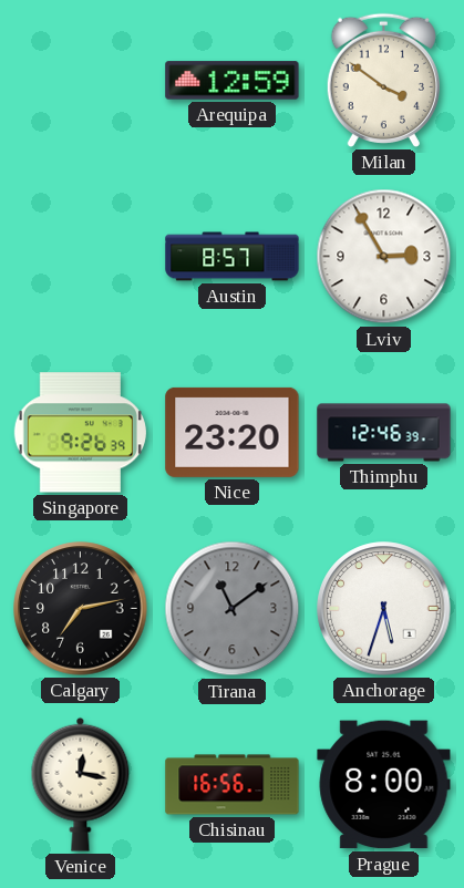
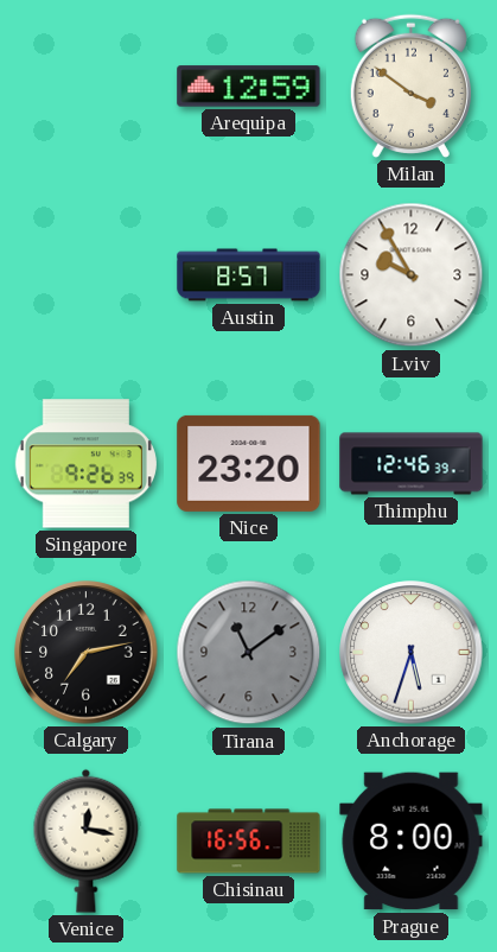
Lviv: 2:55 -> 9:55
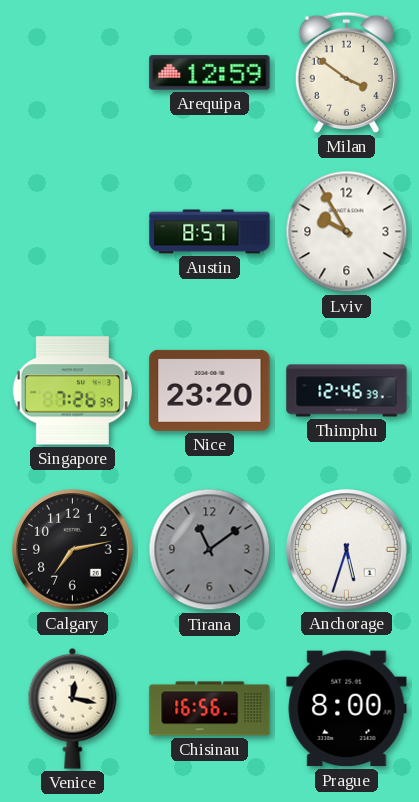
Singapore: 9:26 -> 7:26
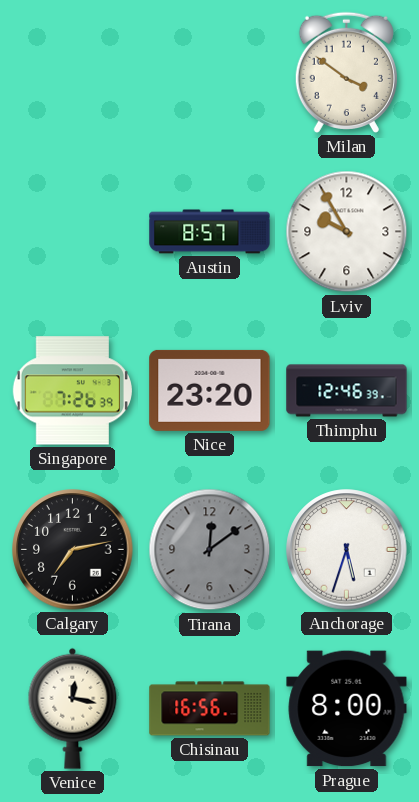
Arequipa: 12:59 -> none
Tirana: 11:09 -> 12:09
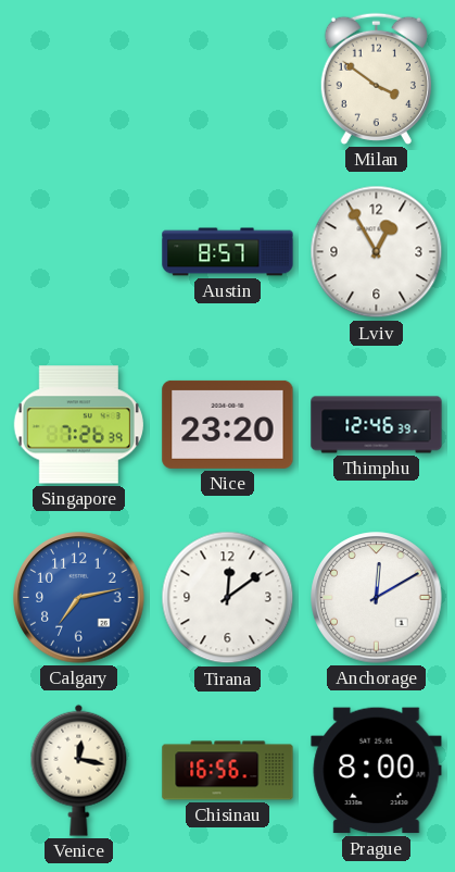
Lviv: 9:55 -> 12:55
Calgary dial: black -> blue
Tirana dial: grey -> white
Anchorage: 5:33 -> 12:10
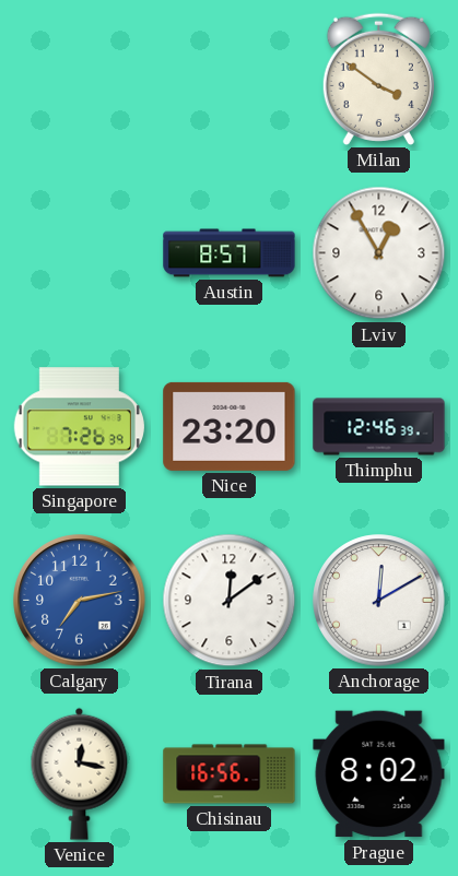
Prague: 8:00 -> 8:02
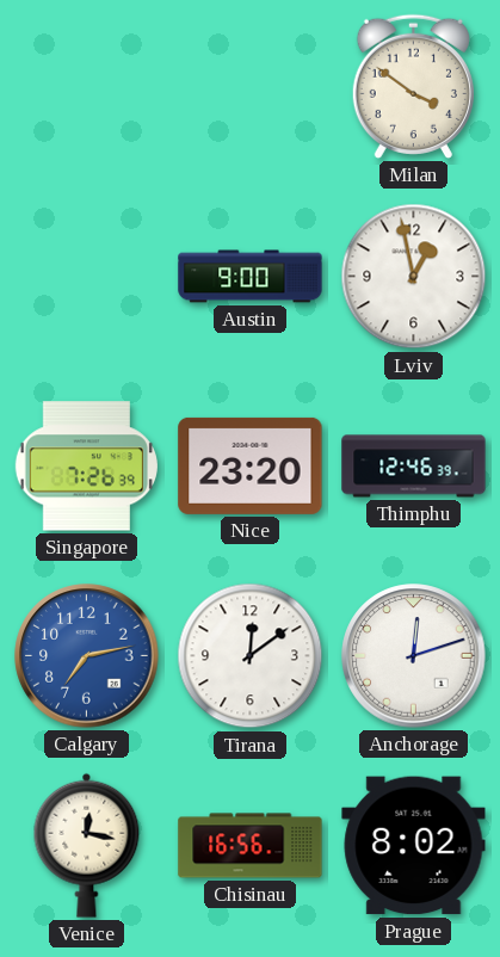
Austin: 8:57 -> 9:00
Lviv: 12:55 -> 12:58
Anchorage: 12:10 -> 12:12
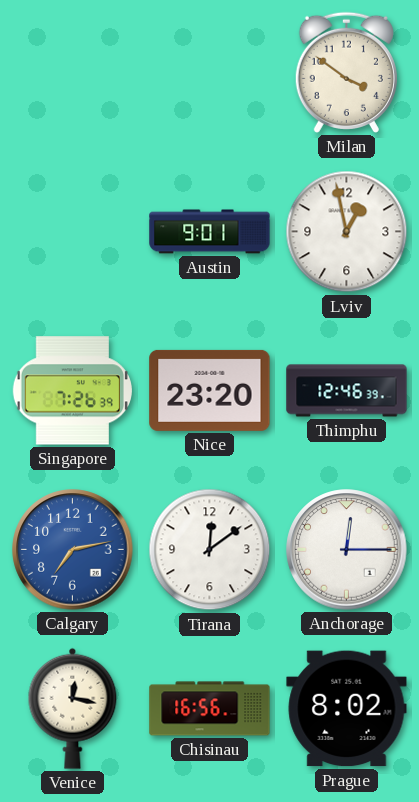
Austin: 9:00 -> 9:01
Anchorage: 12:12 -> 12:15
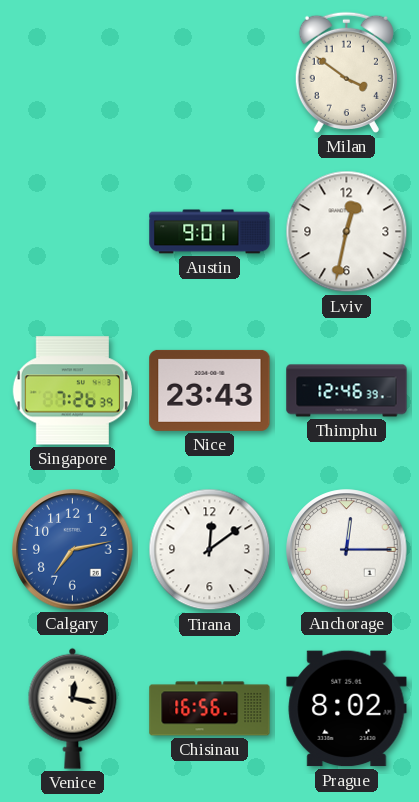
Lviv: 12:58 -> 12:32
Nice: 23:20 -> 23:43
